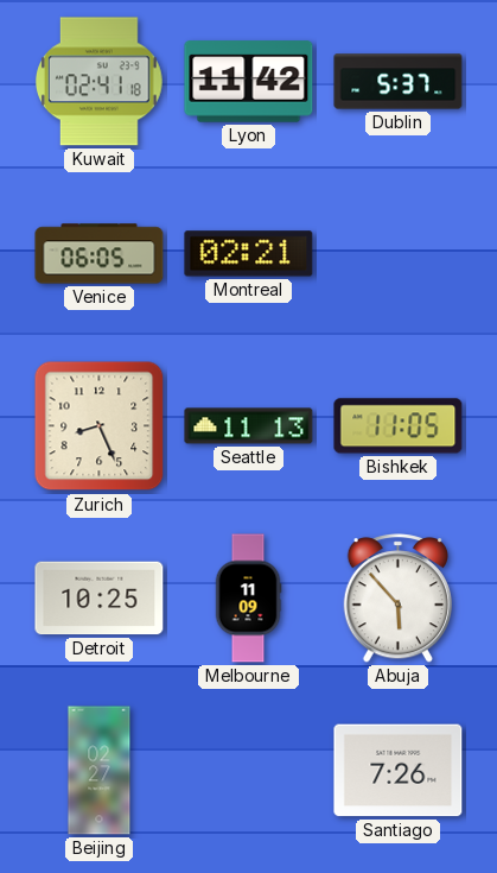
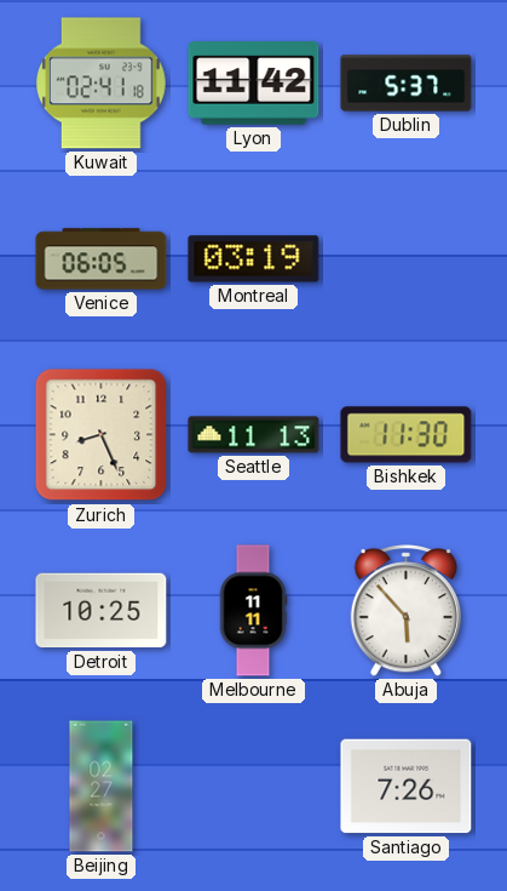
Montreal: 02:21 -> 03:19
Bishkek: 11:05 -> 11:30
Melbourne: 11:09 -> 11:11
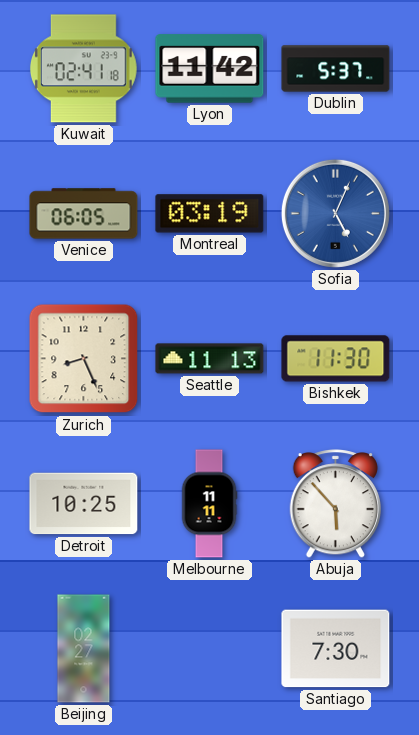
Sofia: none -> 5:04
Santiago: 7:26 -> 7:30
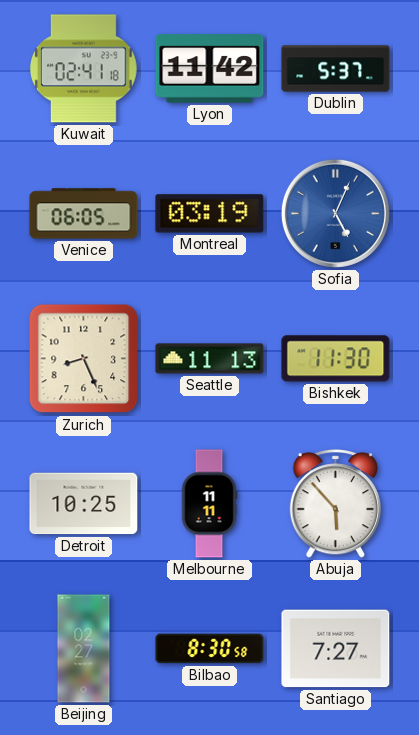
Bilbao: none -> 8:30
Santiago: 7:30 -> 7:27
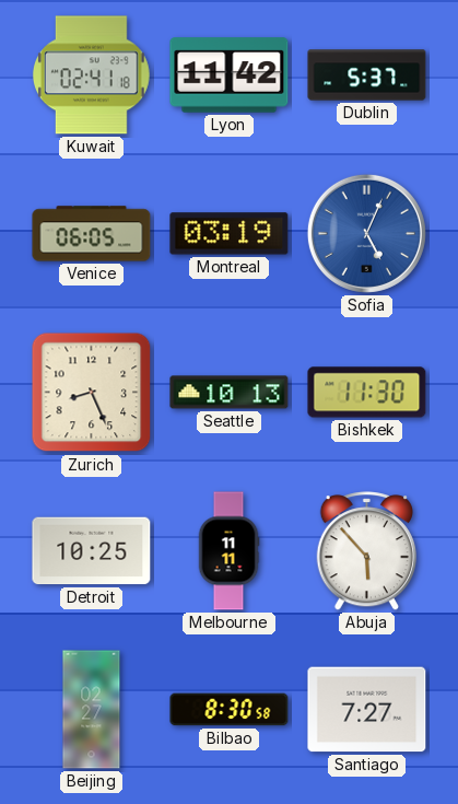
Seattle: 11:13 -> 10:13
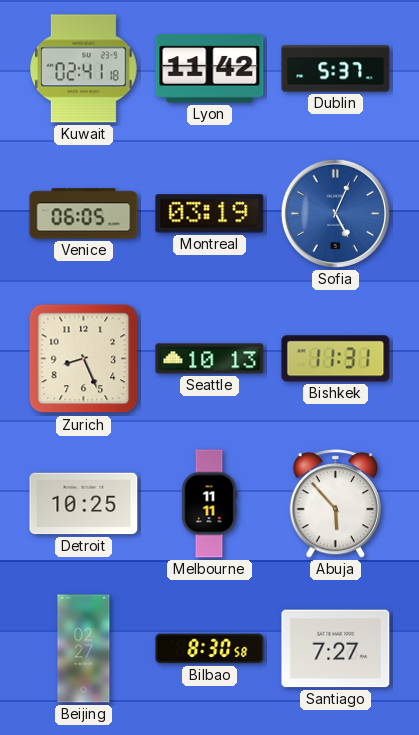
Bishkek: 11:30 -> 11:31
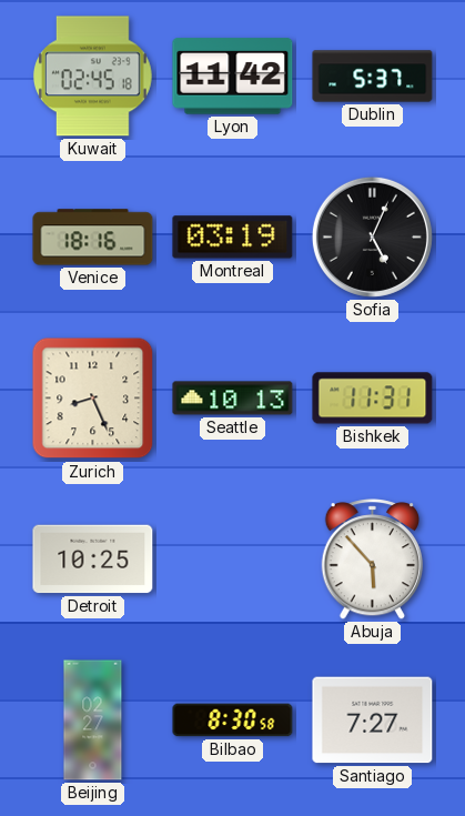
Kuwait: 02:41 -> 02:45
Venice: 06:05 -> 18:16
Sofia dial: blue -> black
Melbourne: 11:11 -> none
